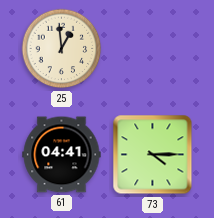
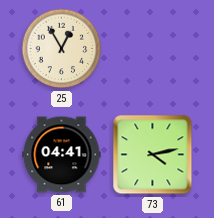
25: 12:59 -> 12:55
73: 4:15 -> 4:13
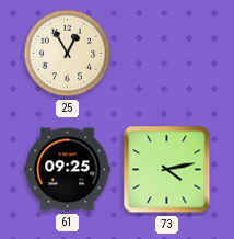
61: 04:41 -> 09:25
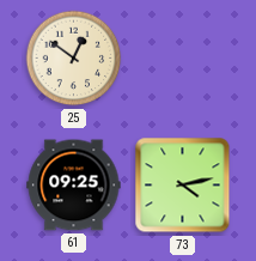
25: 12:55 -> 12:51
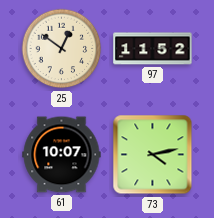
97: none -> 11:52
61: 09:25 -> 10:07
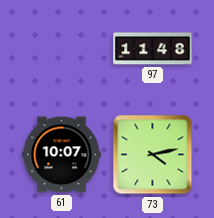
25: 12:51 -> none
97: 11:52 -> 11:48
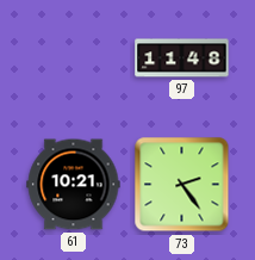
61: 10:07 -> 10:21
73: 4:13 -> 2:24
